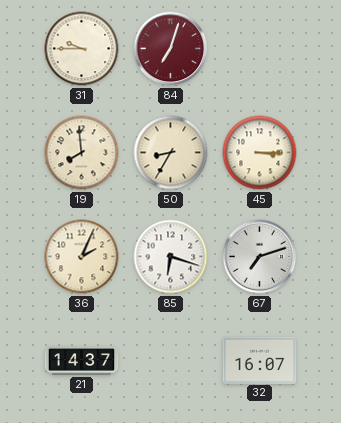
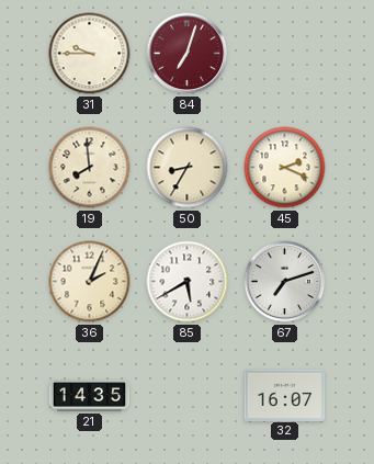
45: 3:15 -> 2:19
85: 6:18 -> 5:40
21: 14:37 -> 14:35
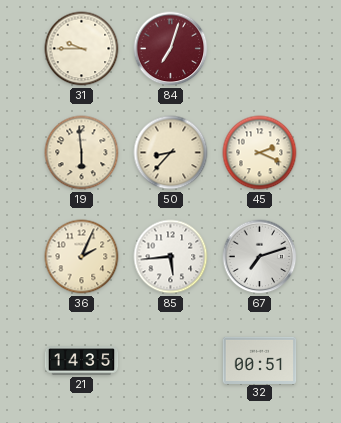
19: 7:59 -> 5:59
50: 8:35 -> 8:37
85: 5:40 -> 5:44
32: 16:07 -> 00:51
